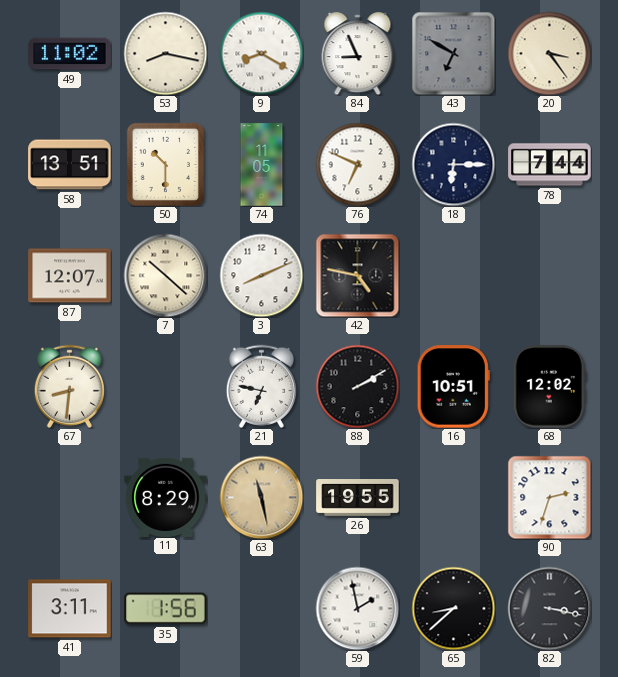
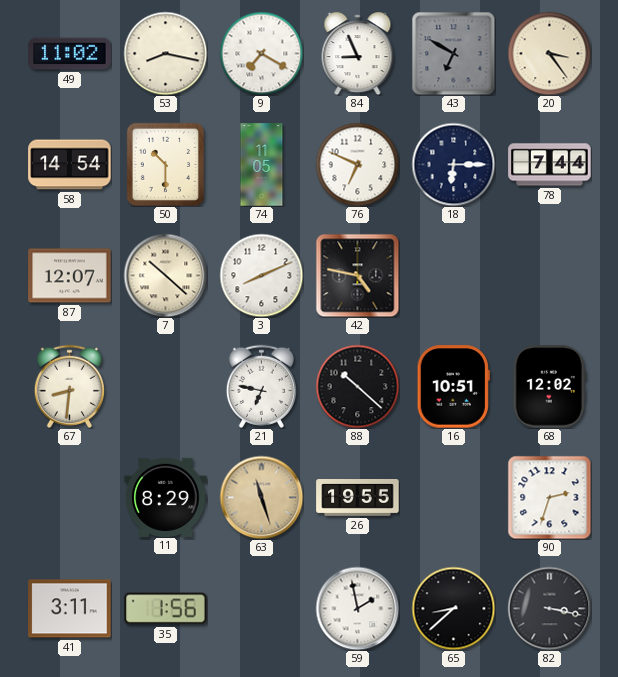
9: 8:20 -> 7:20
58: 13:51 -> 14:54
88: 2:10 -> 10:22
63: 11:28 -> 11:27
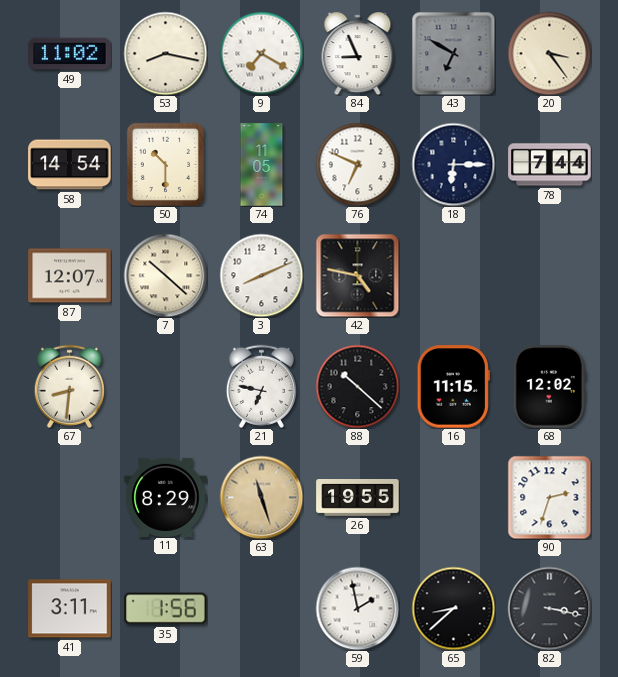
16: 10:51 -> 11:15
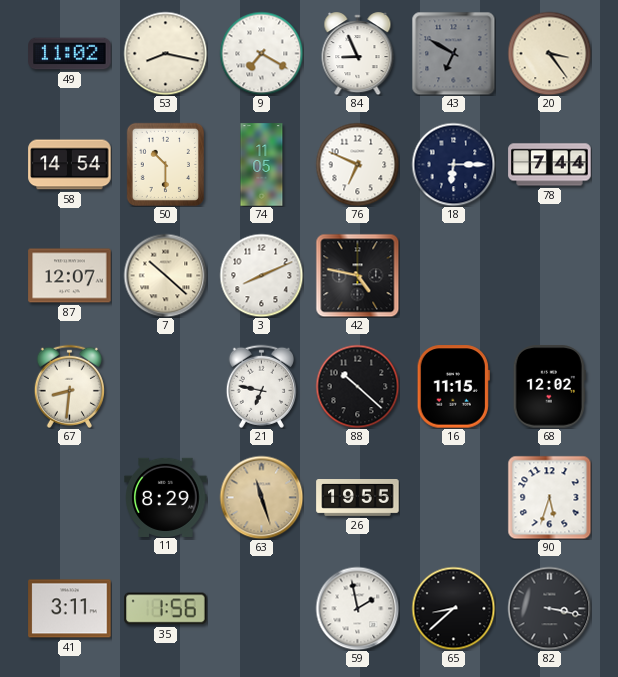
90: 2:33 -> 5:33
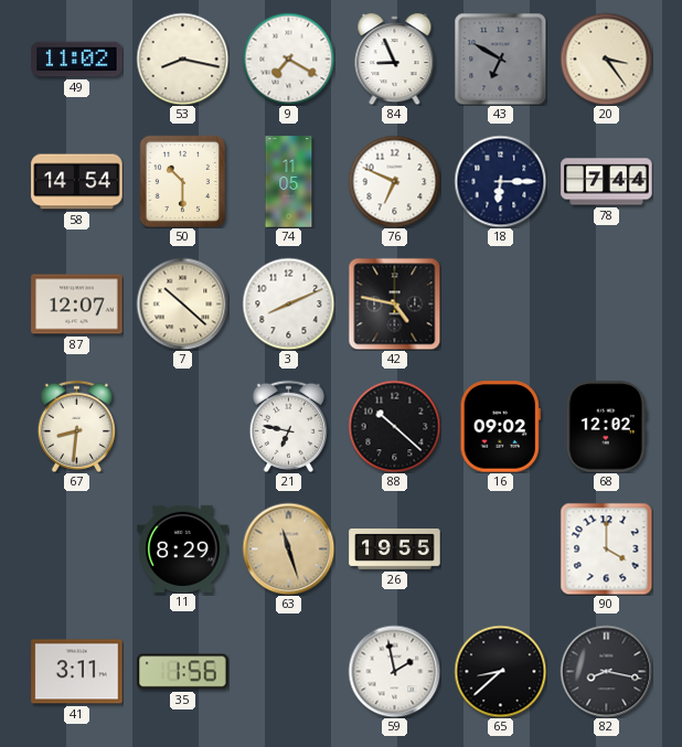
16: 11:15 -> 09:02
90: 5:33 -> 4:00
82: 3:17 -> 8:17
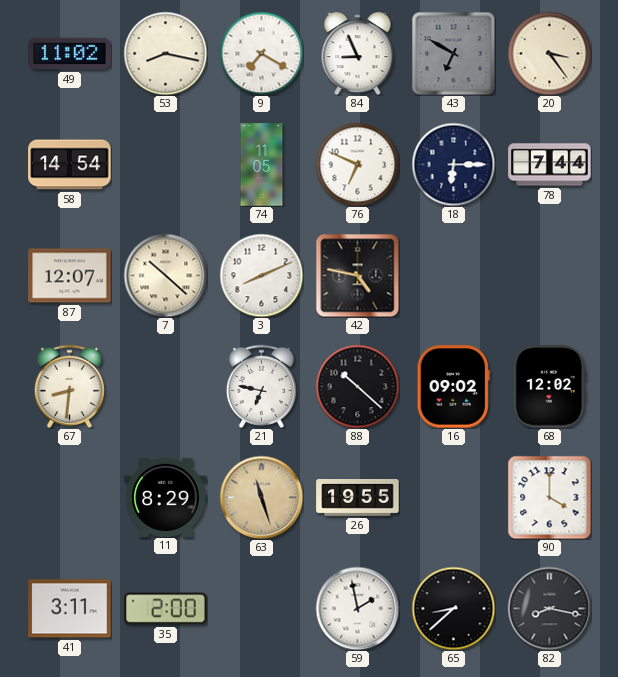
50: 10:30 -> none
35: 1:56 -> 2:00
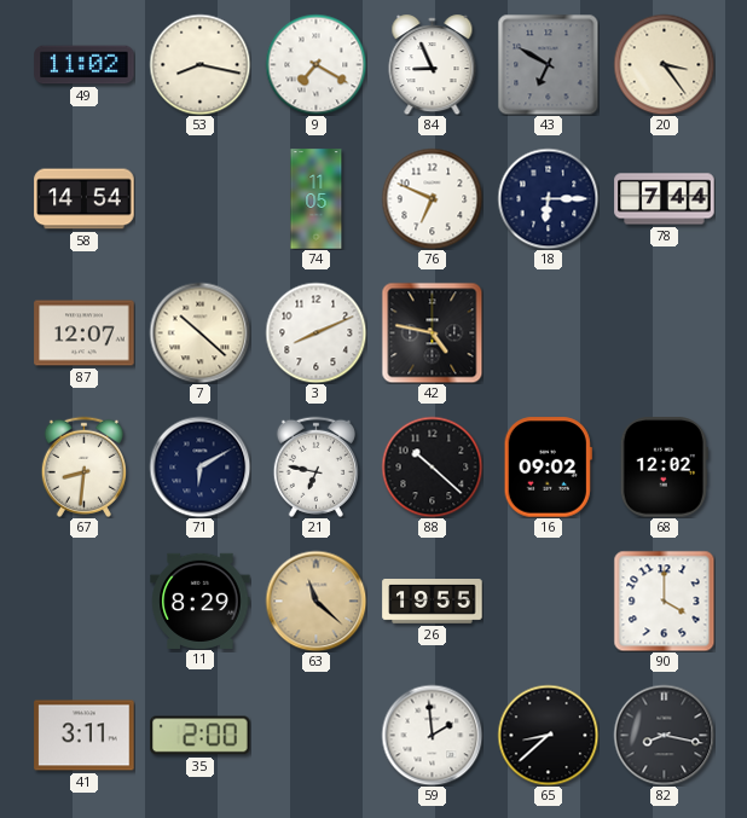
71: none -> 6:10
63: 11:27 -> 11:22
59: 1:58 -> 1:59
